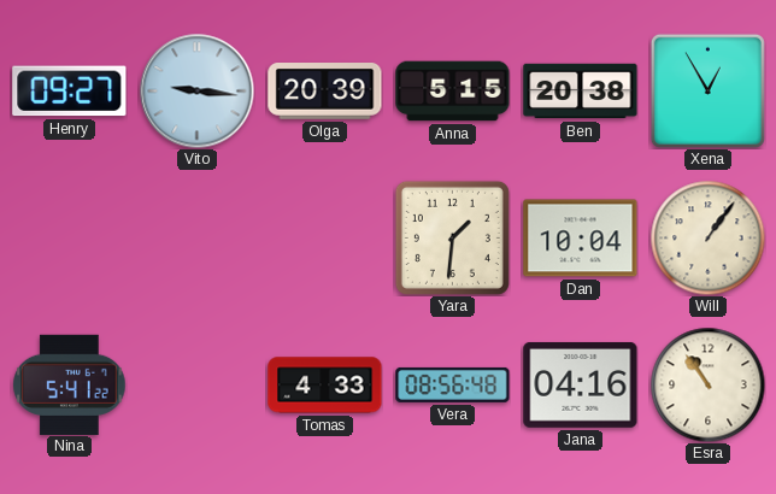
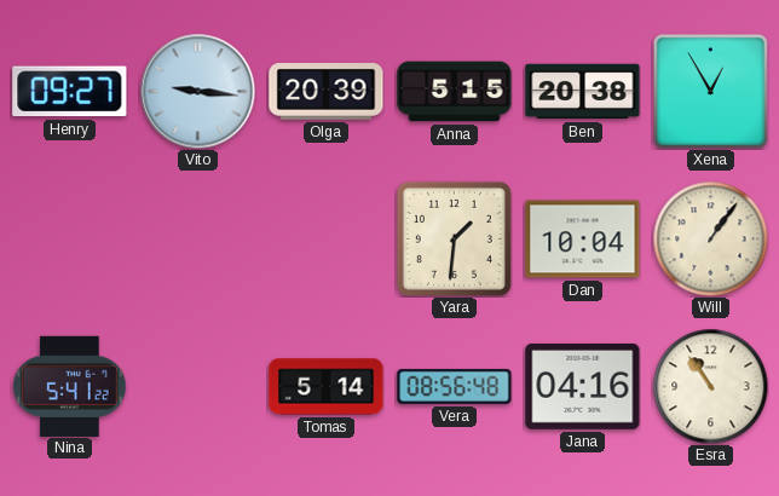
Tomas: 4:33 -> 5:14
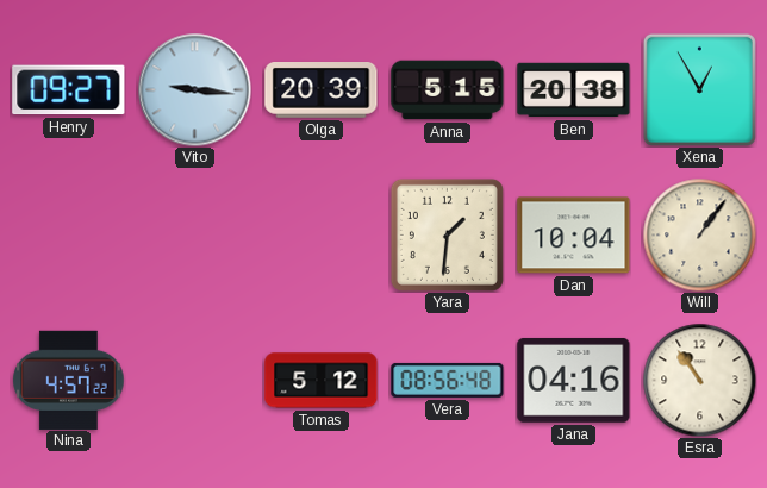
Nina: 5:41 -> 4:57
Tomas: 5:14 -> 5:12
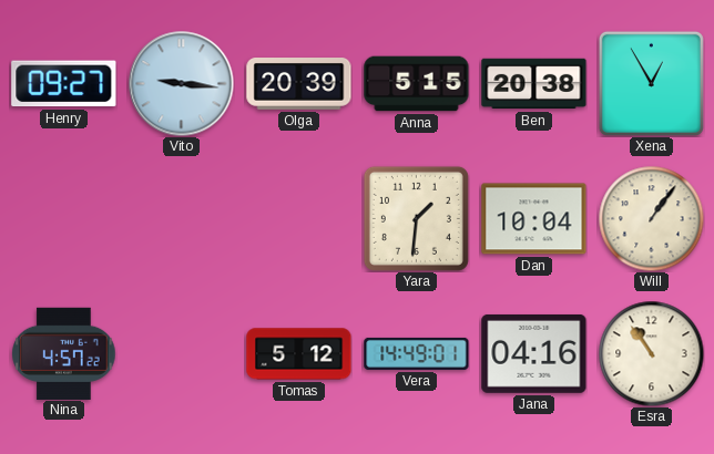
Vera: 08:56 -> 14:49
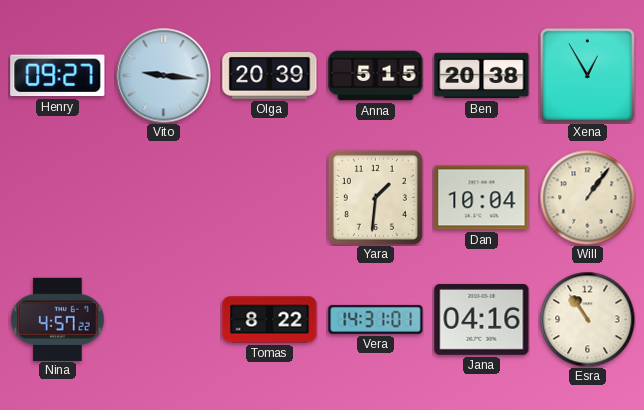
Tomas: 5:12 -> 8:22
Vera: 14:49 -> 14:31
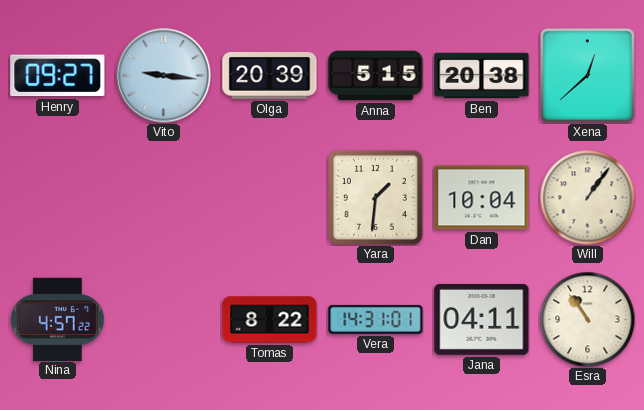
Xena: 12:55 -> 12:38
Jana: 04:16 -> 04:11
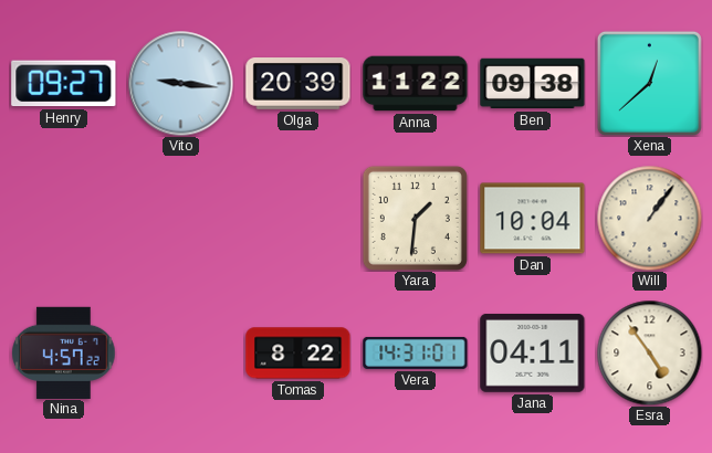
Anna: 5:15 -> 11:22
Ben: 20:38 -> 09:38
Esra: 10:54 -> 4:54
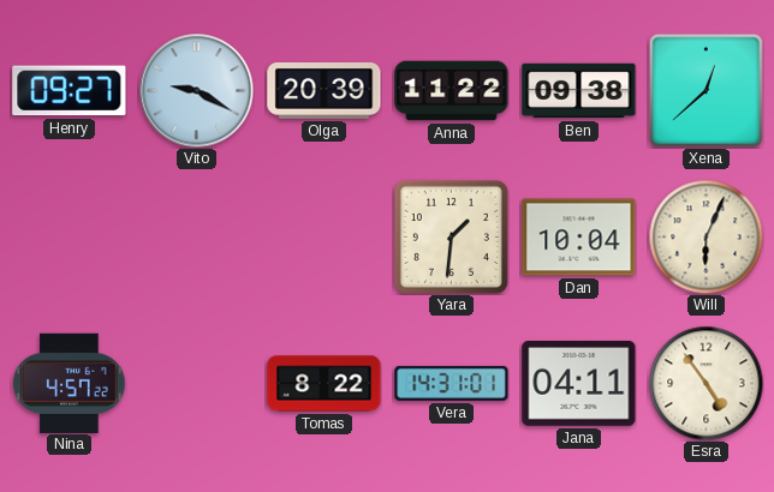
Vito: 9:16 -> 9:20
Will: 1:06 -> 6:04
